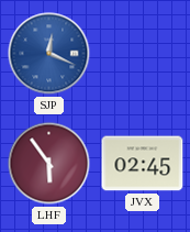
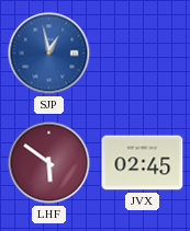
SJP: 12:19 -> 12:58
LHF: 5:54 -> 5:51
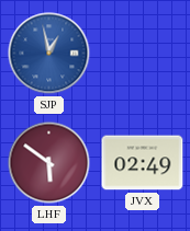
JVX: 02:45 -> 02:49
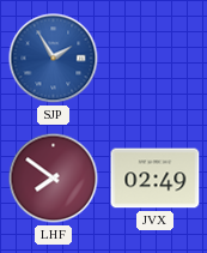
SJP: 12:58 -> 1:55
LHF: 5:51 -> 7:51
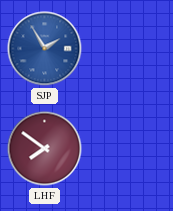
JVX: 02:49 -> none
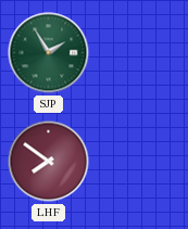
SJP dial: blue -> green
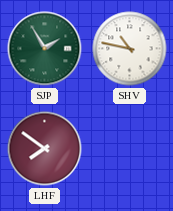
SHV: none -> 10:47
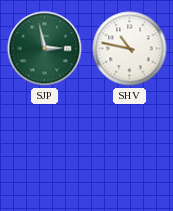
SJP: 1:55 -> 2:58
LHF: 7:51 -> none
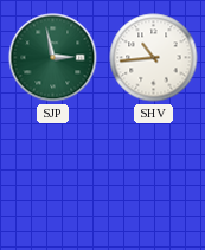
SHV: 10:47 -> 10:44
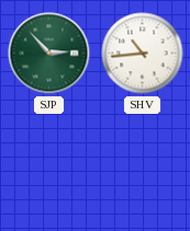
SJP: 2:58 -> 2:53
